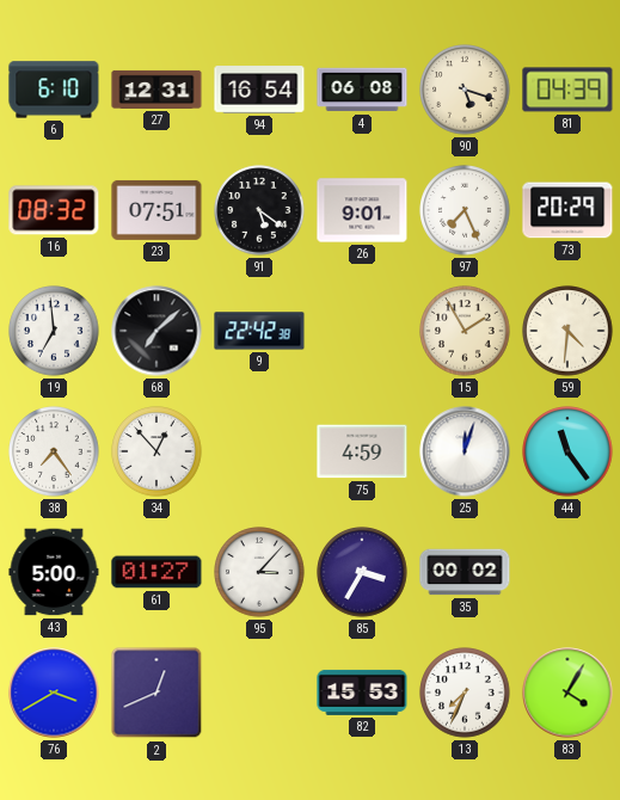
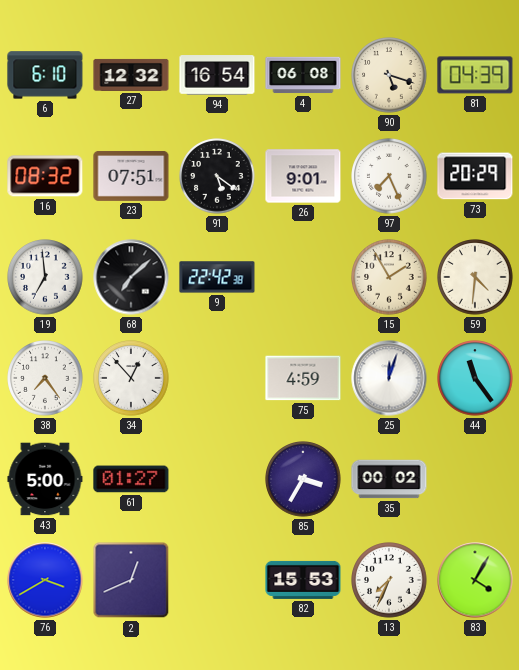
27: 12:31 -> 12:32
95: 3:07 -> none
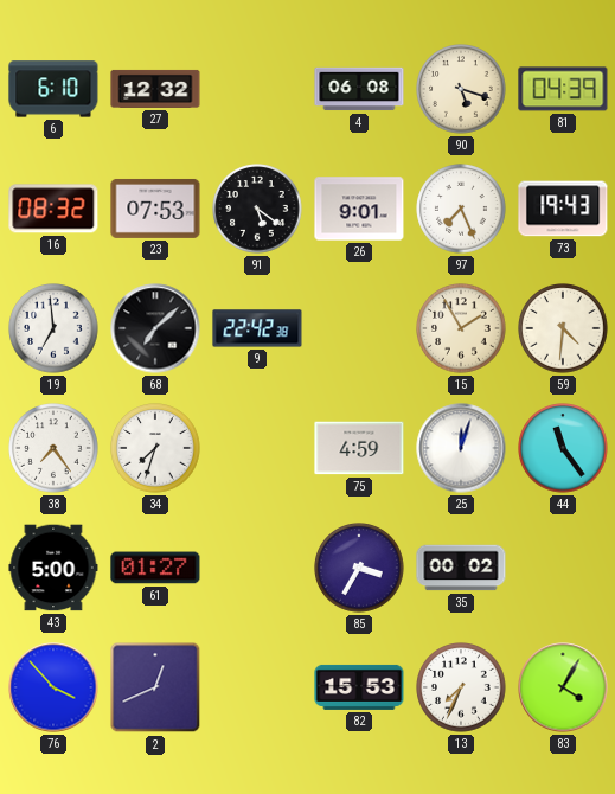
94: 16:54 -> none
23: 07:51 -> 07:53
73: 20:29 -> 19:43
34: 12:53 -> 7:33
76: 3:40 -> 3:53
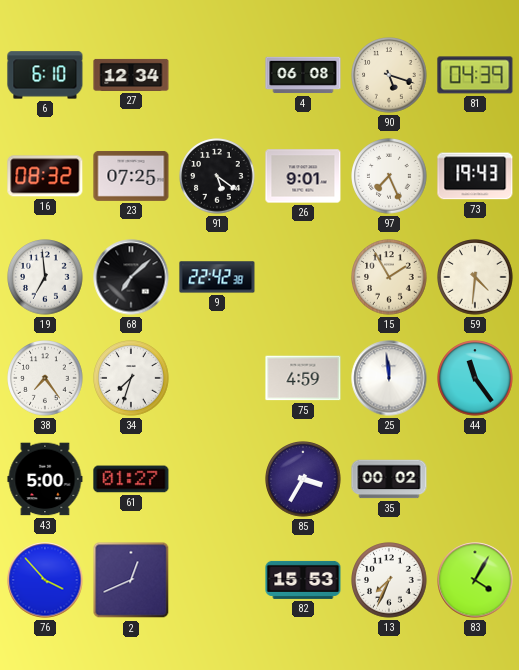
27: 12:32 -> 12:34
23: 07:53 -> 07:25
25: 12:03 -> 11:59
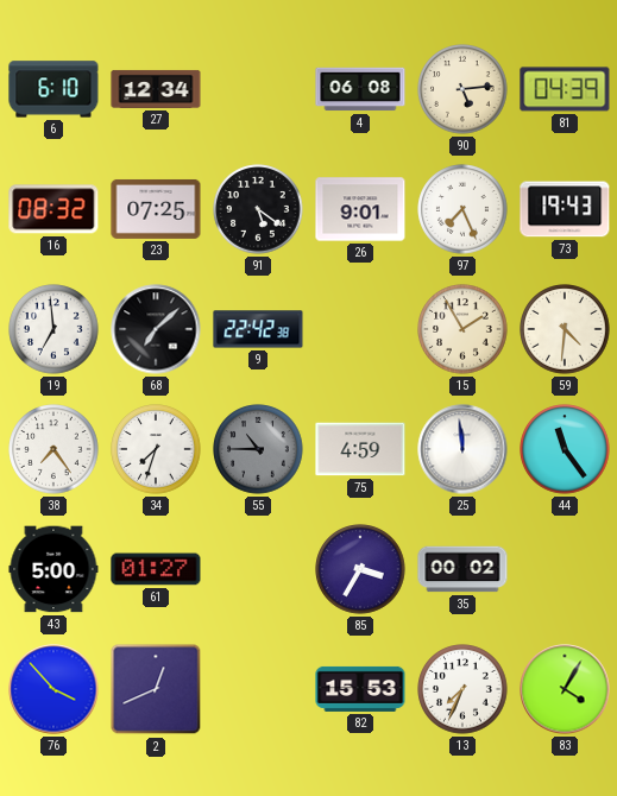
90: 5:18 -> 5:14
55: none -> 10:45
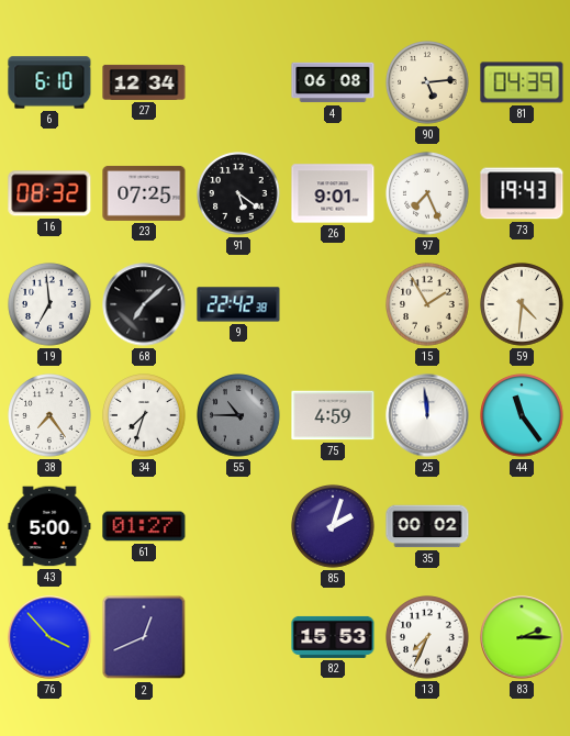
85: 3:35 -> 2:03
83: 4:05 -> 2:15
